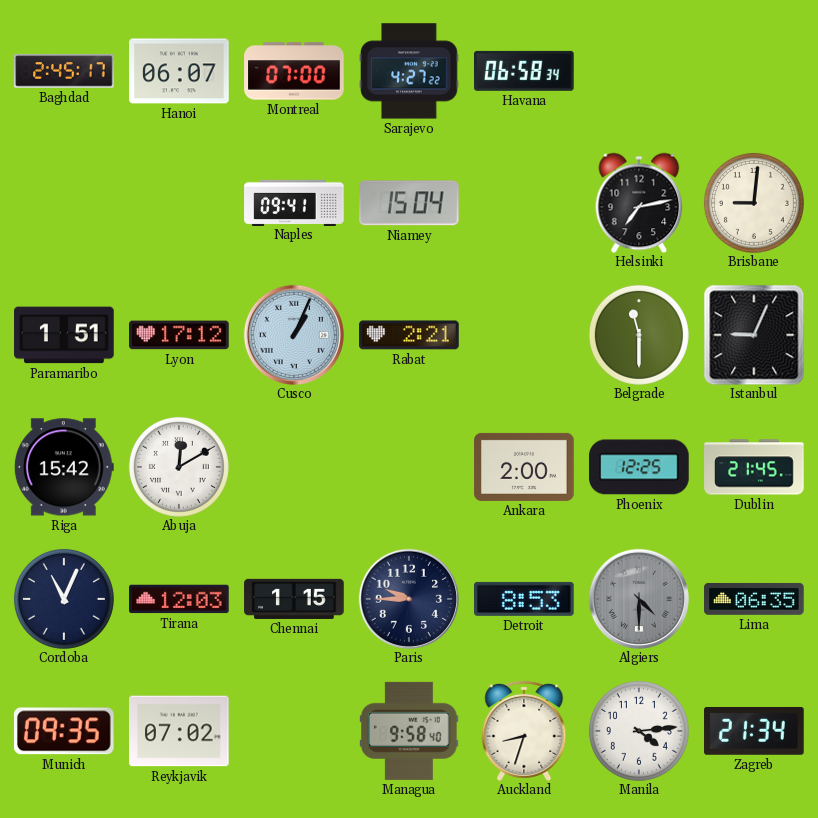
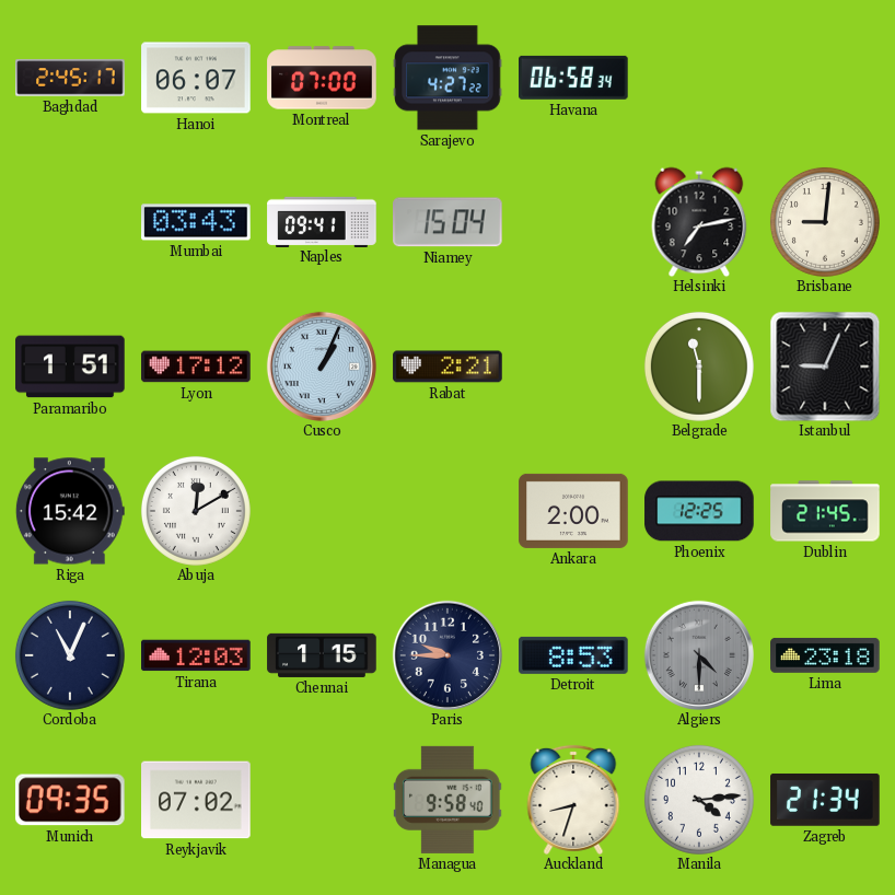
Mumbai: none -> 03:43
Lima: 06:35 -> 23:18
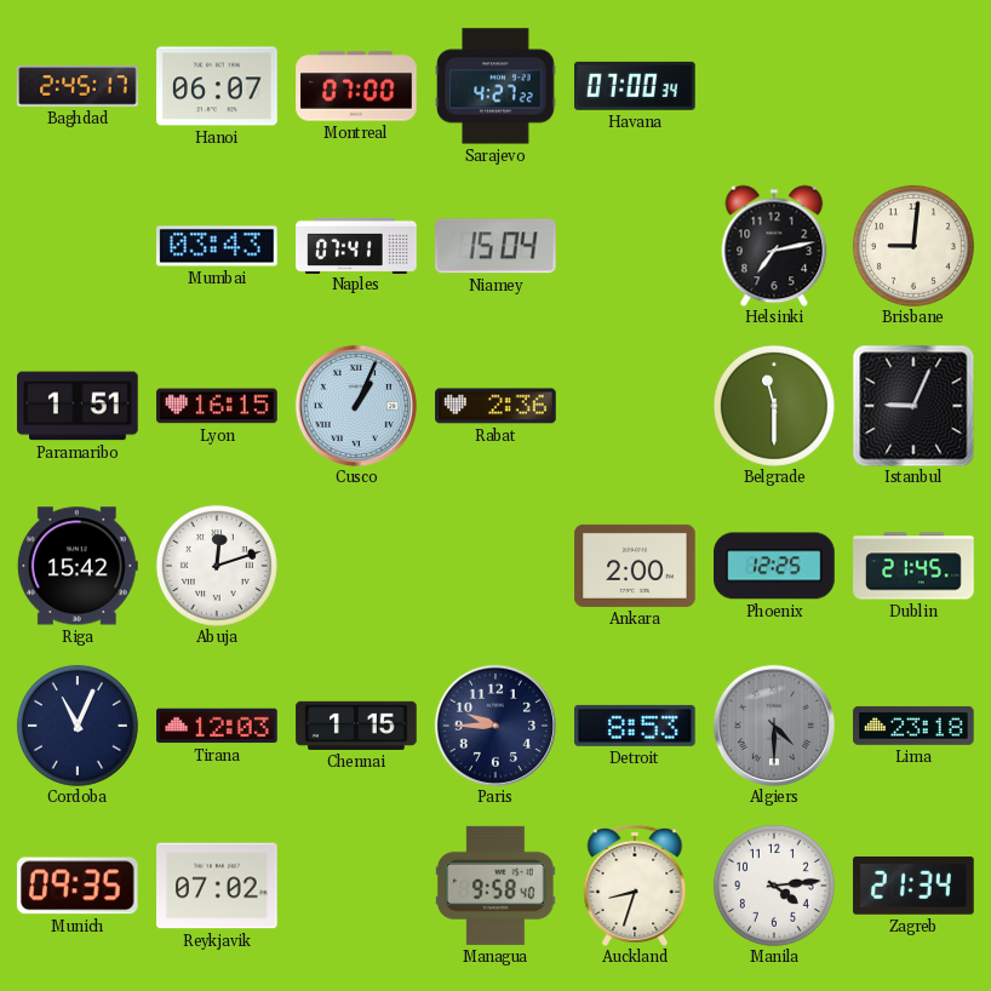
Havana: 06:58 -> 07:00
Naples: 09:41 -> 07:41
Lyon: 17:12 -> 16:15
Rabat: 2:21 -> 2:36
Abuja: 12:10 -> 12:12
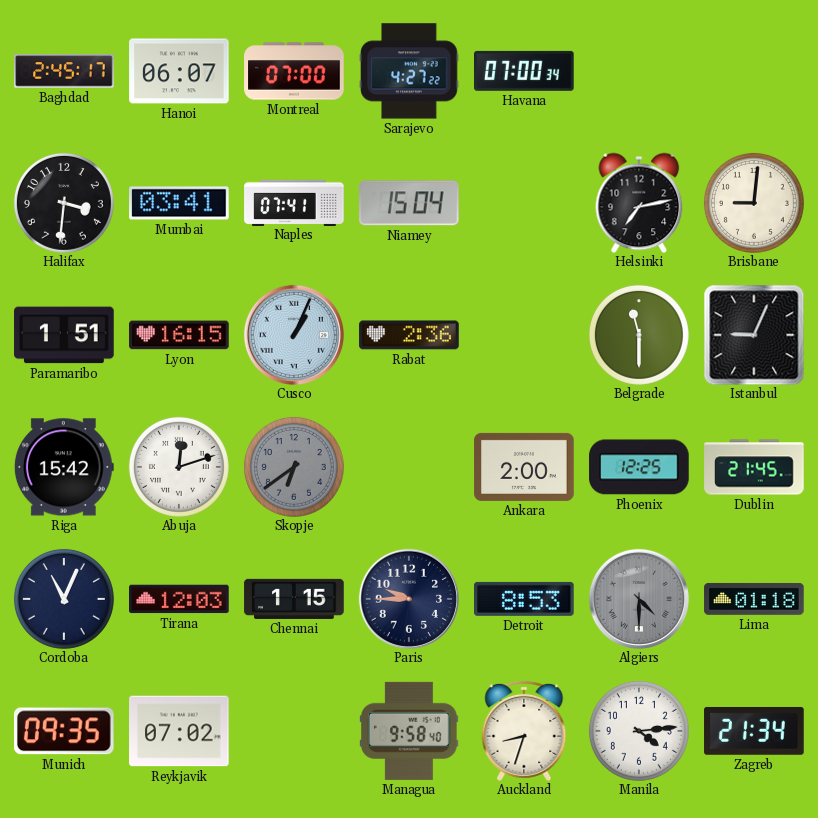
Halifax: none -> 3:31
Mumbai: 03:43 -> 03:41
Skopje: none -> 6:39
Lima: 23:18 -> 01:18
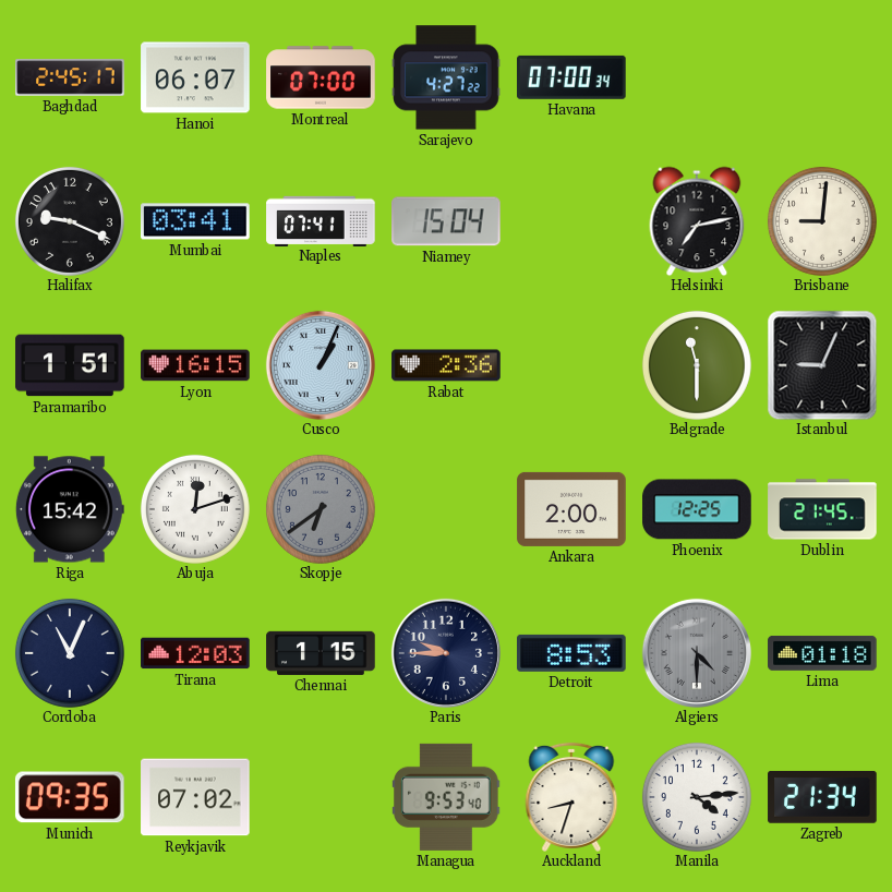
Halifax: 3:31 -> 9:19
Managua: 9:58 -> 9:53
